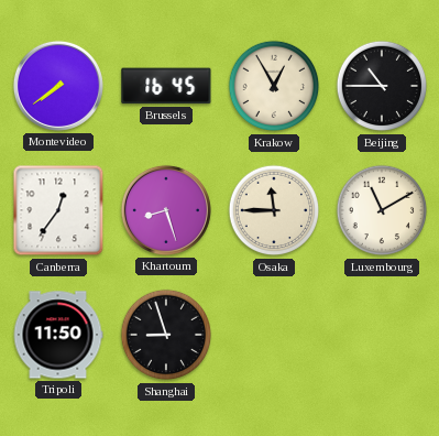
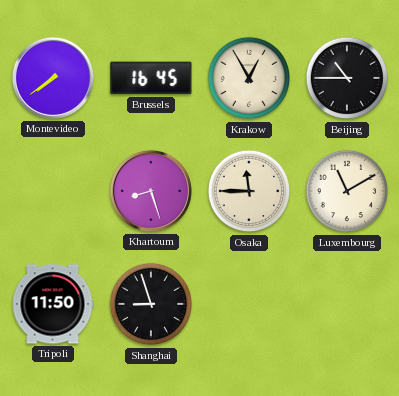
Canberra: 12:36 -> none
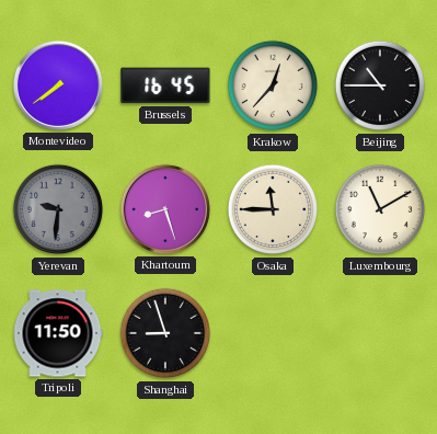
Krakow: 12:55 -> 12:37
Yerevan: none -> 9:31
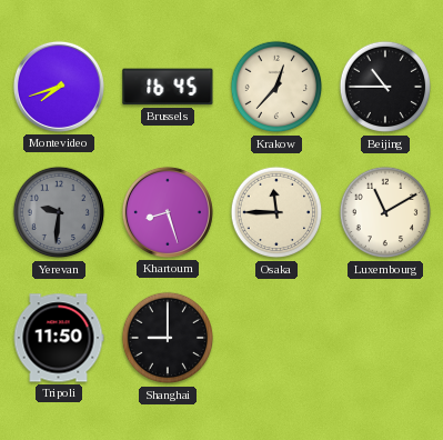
Montevideo: 7:39 -> 7:42
Shanghai: 8:57 -> 9:00
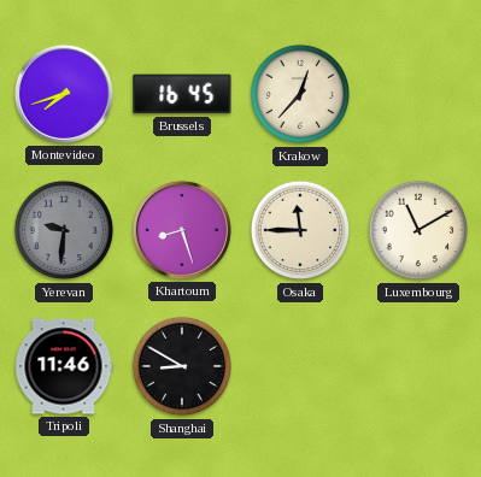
Beijing: 10:45 -> none
Tripoli: 11:50 -> 11:46
Shanghai: 9:00 -> 8:50
